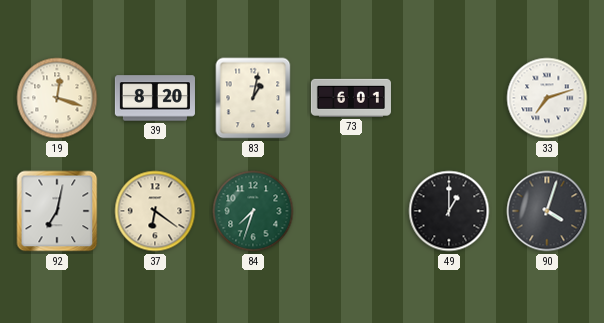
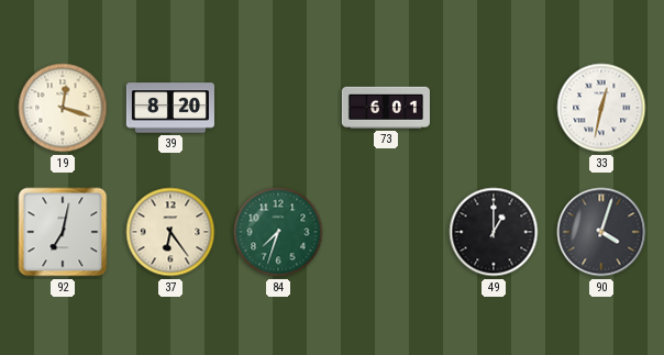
83: 1:02 -> none
33: 7:12 -> 12:32
37: 6:21 -> 6:24
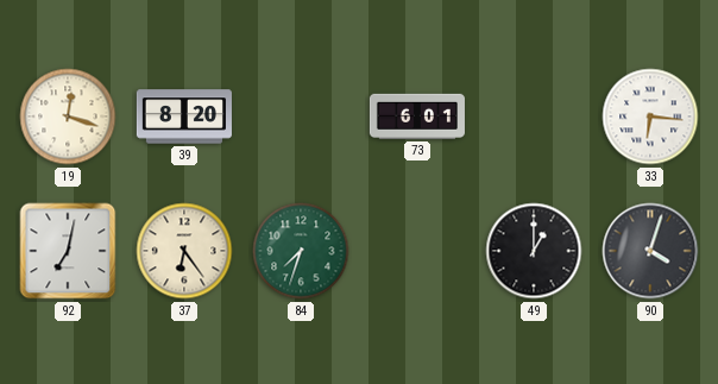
33: 12:32 -> 6:16
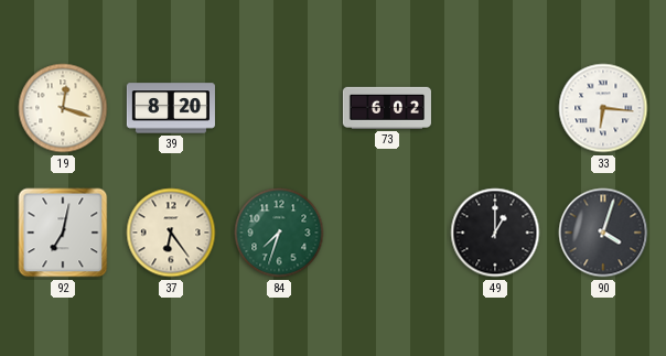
73: 6:01 -> 6:02
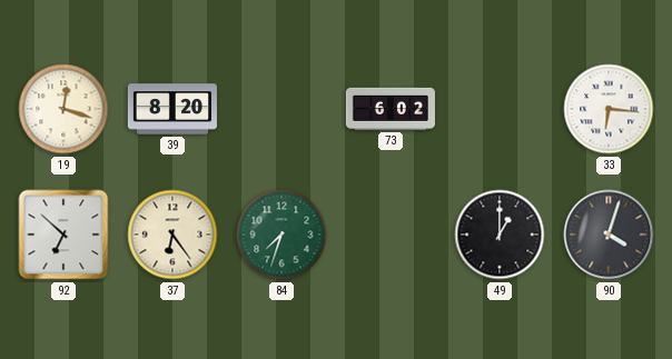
92: 7:02 -> 6:52
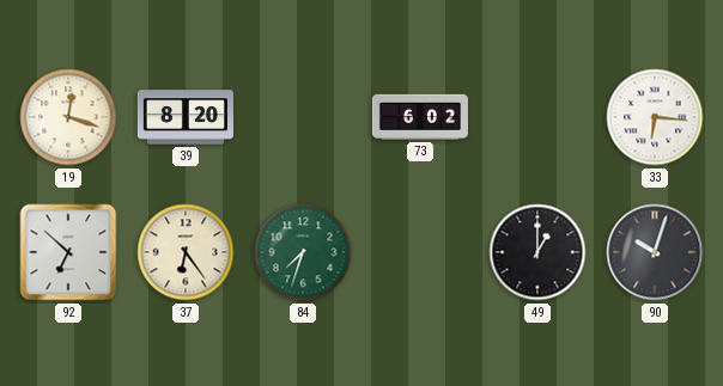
90: 4:03 -> 10:03
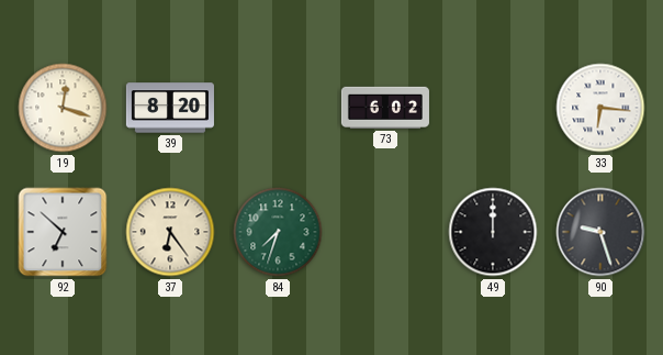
49: 1:00 -> 12:00
90: 10:03 -> 9:27
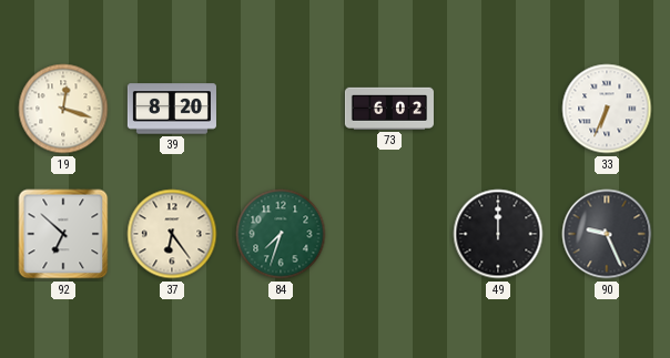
33: 6:16 -> 6:34
90: 9:27 -> 9:26
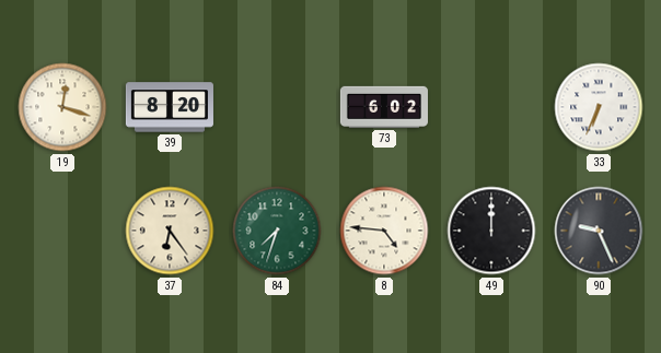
92: 6:52 -> none
8: none -> 4:46
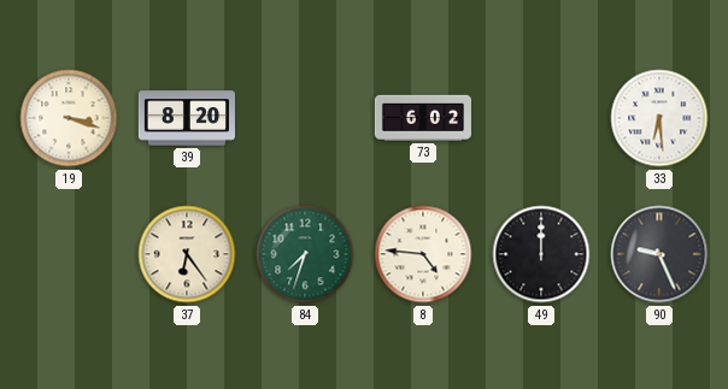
19: 12:18 -> 3:18
33: 6:34 -> 6:29
